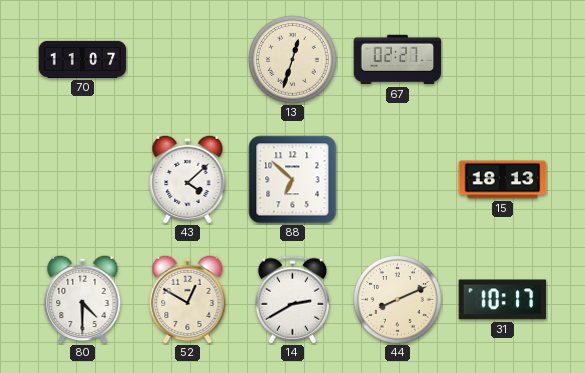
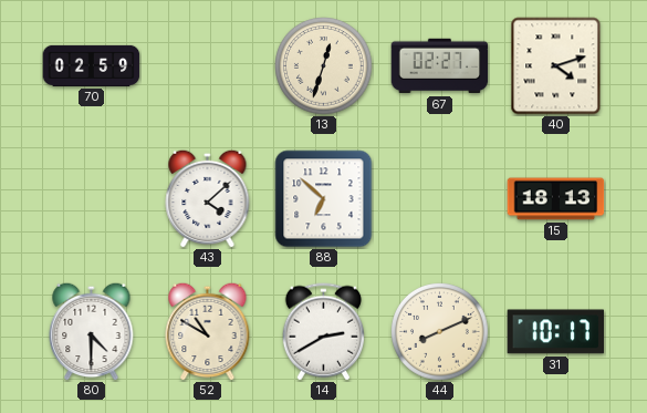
70: 11:07 -> 02:59
40: none -> 4:12
52: 12:50 -> 10:50
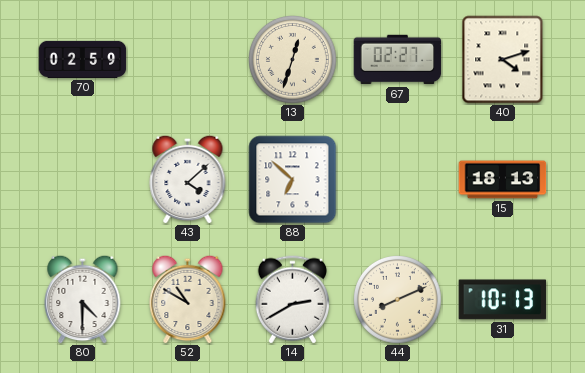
31: 10:17 -> 10:13
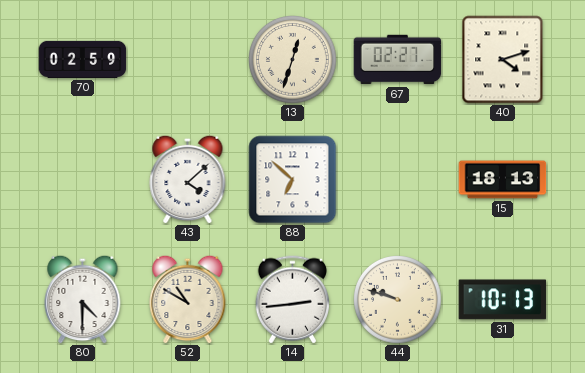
14: 2:40 -> 2:44
44: 8:11 -> 9:48
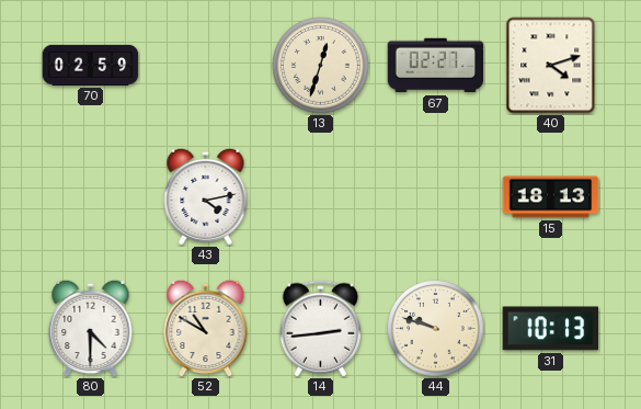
43: 4:08 -> 4:13
88: 6:52 -> none
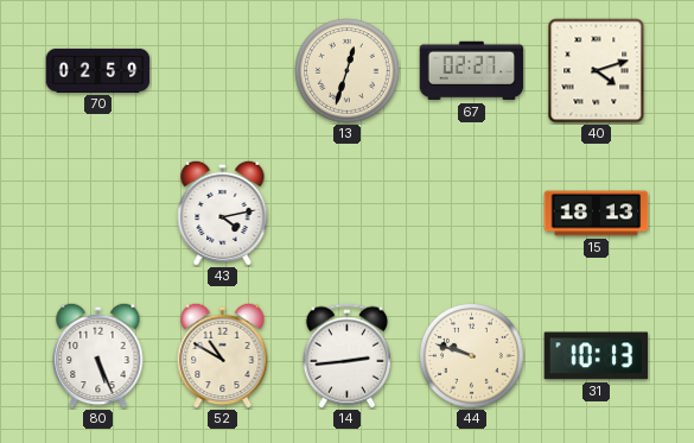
80: 4:30 -> 5:26
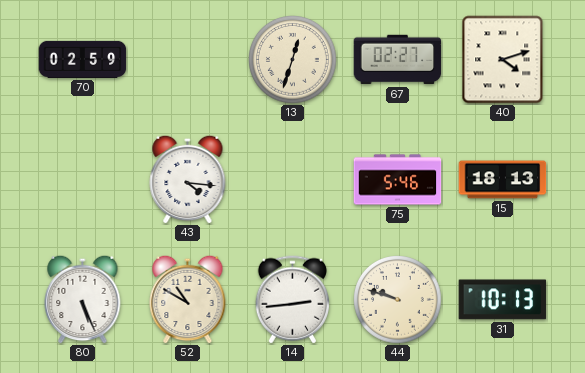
43: 4:13 -> 4:16
75: none -> 5:46
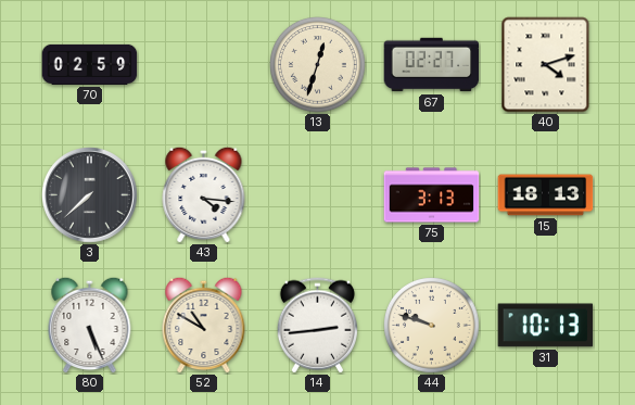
3: none -> 7:38
75: 5:46 -> 3:13
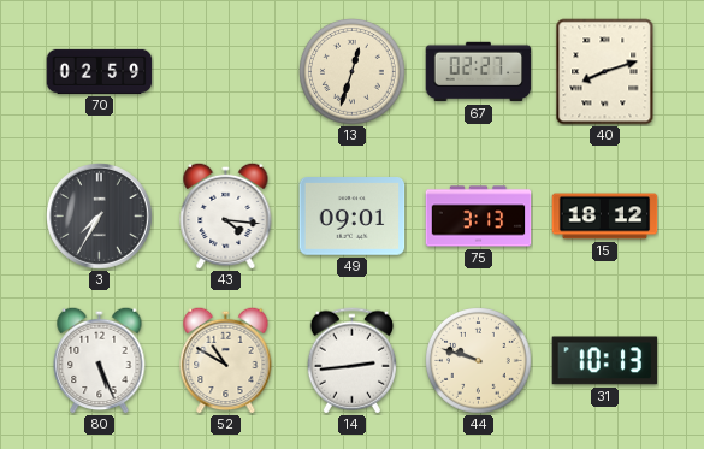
40: 4:12 -> 8:12
3: 7:38 -> 7:35
49: none -> 09:01
15: 18:13 -> 18:12
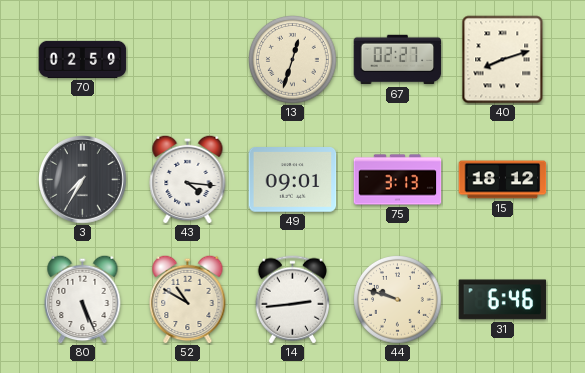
31: 10:13 -> 6:46
